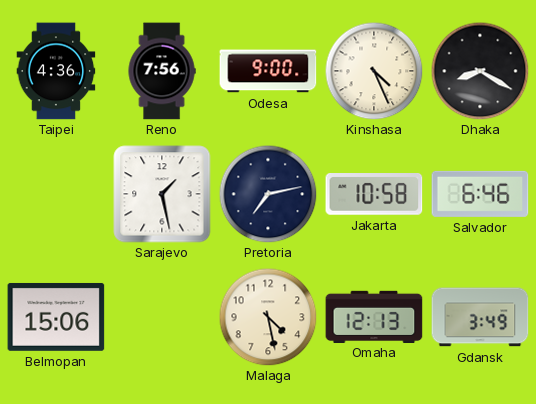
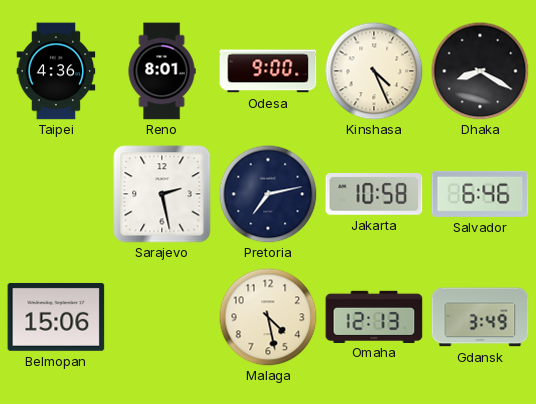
Reno: 7:56 -> 8:01
Sarajevo: 1:28 -> 2:28
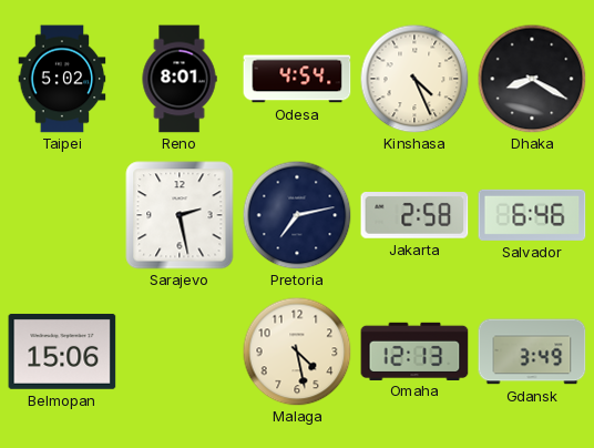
Taipei: 4:36 -> 5:02
Odesa: 9:00 -> 4:54
Jakarta: 10:58 -> 2:58
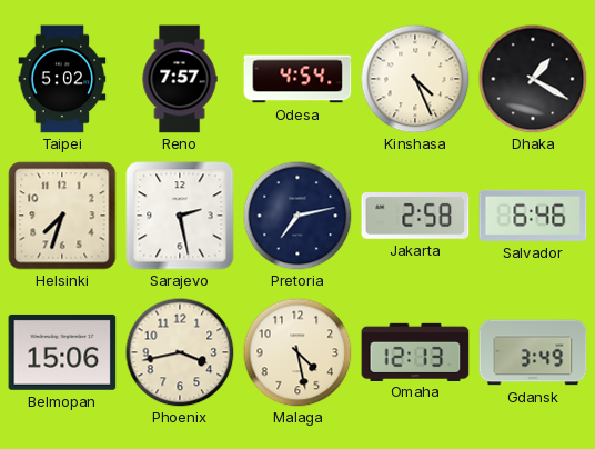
Reno: 8:01 -> 7:57
Dhaka: 8:20 -> 1:20
Helsinki: none -> 7:33
Phoenix: none -> 3:43
